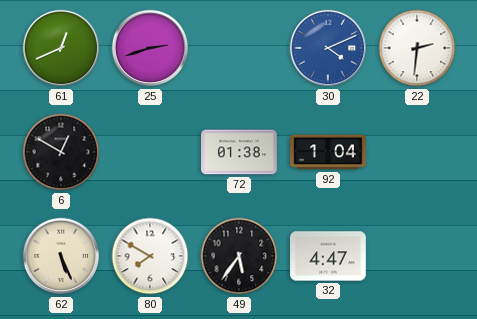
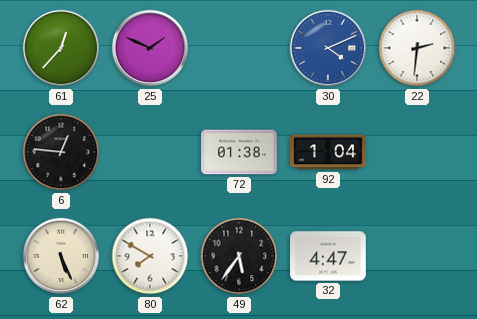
61: 12:41 -> 12:37
25: 2:42 -> 1:49
6: 12:50 -> 12:46
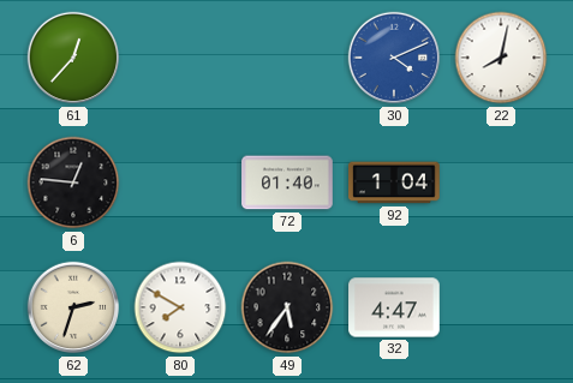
25: 1:49 -> none
22: 2:31 -> 8:02
72: 01:38 -> 01:40
62: 5:26 -> 2:33
